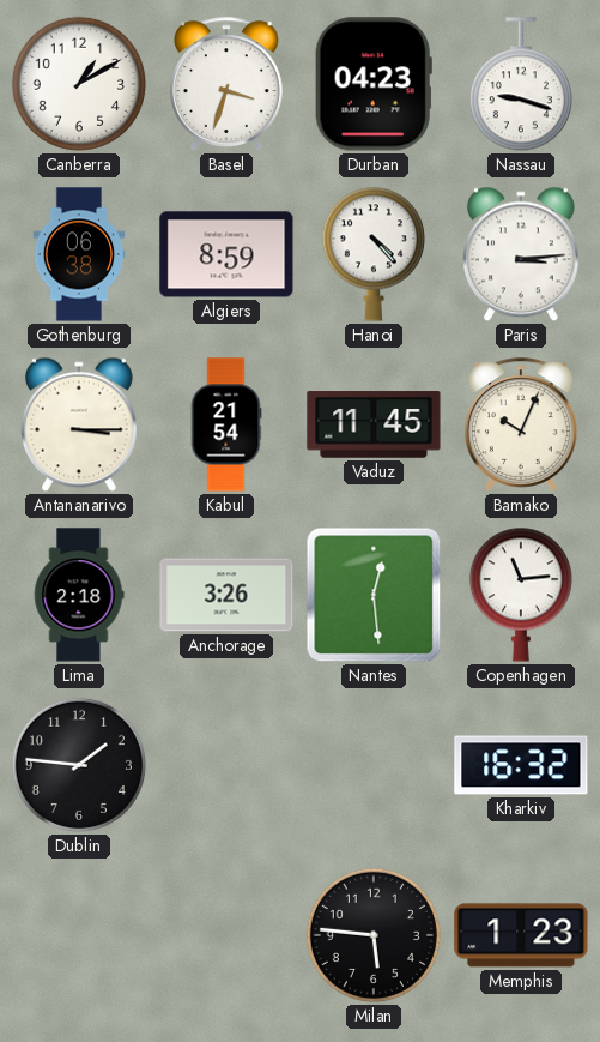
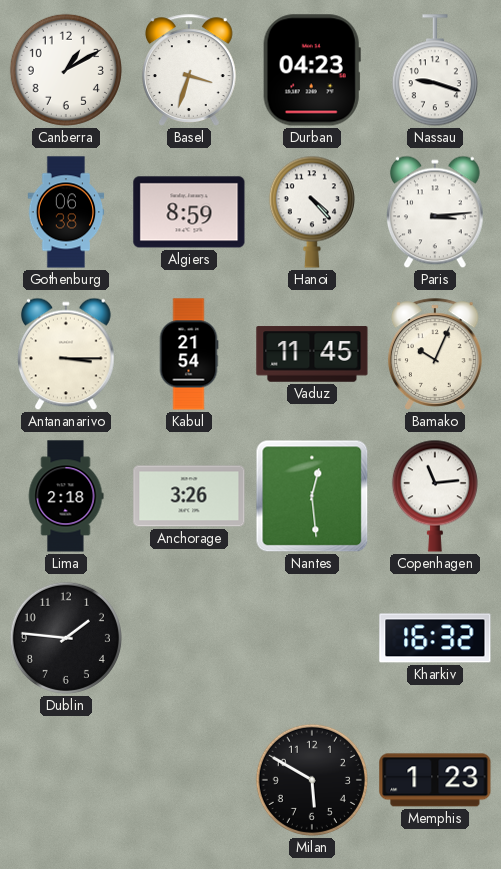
Milan: 5:46 -> 5:50
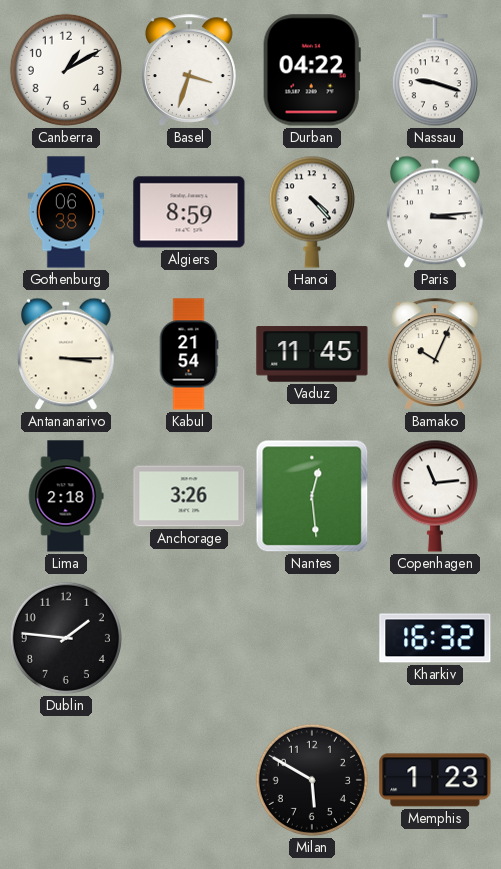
Durban: 04:23 -> 04:22
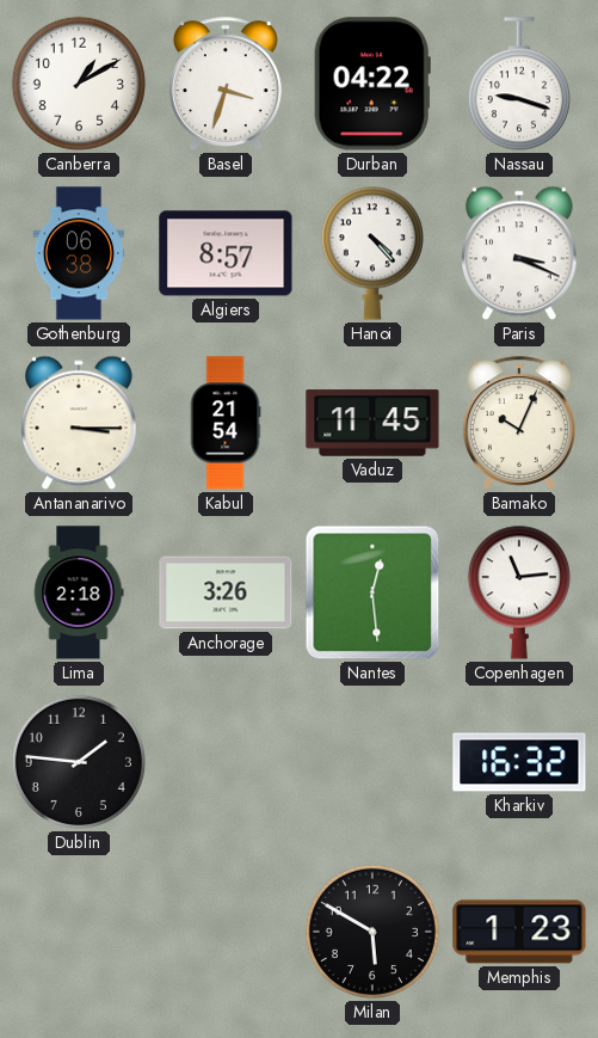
Algiers: 8:59 -> 8:57
Paris: 3:14 -> 3:19
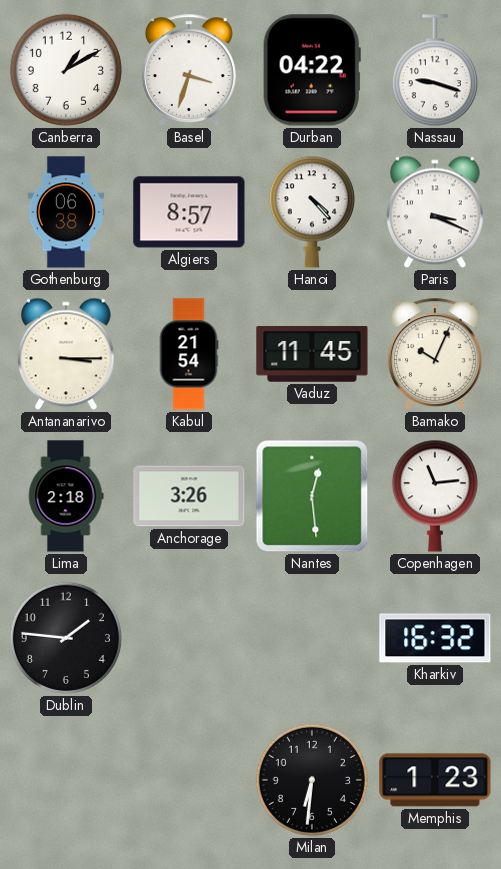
Milan: 5:50 -> 6:31
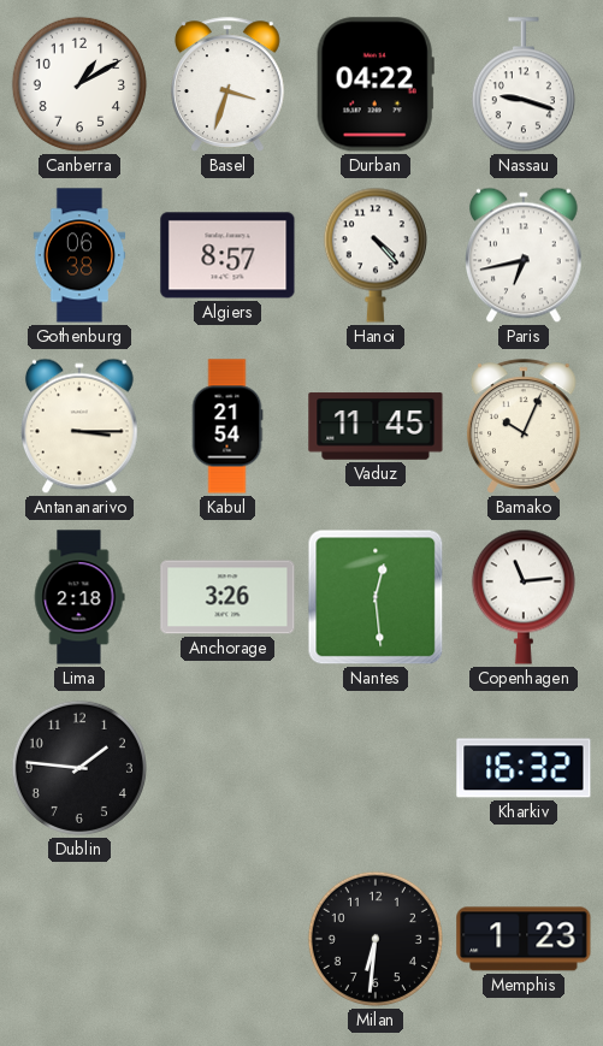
Paris: 3:19 -> 6:43
